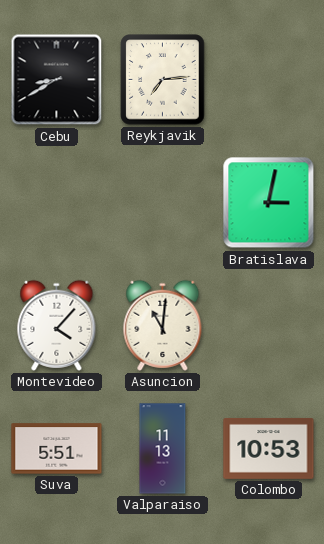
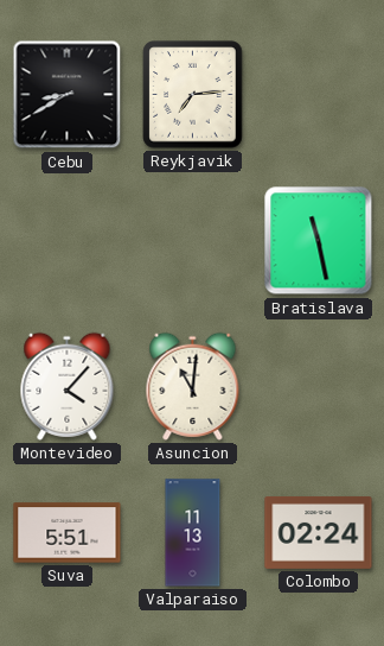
Bratislava: 3:02 -> 11:28
Colombo: 10:53 -> 02:24
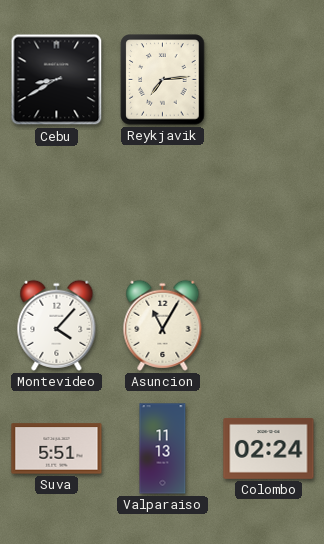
Bratislava: 11:28 -> none
Asuncion: 11:01 -> 11:05
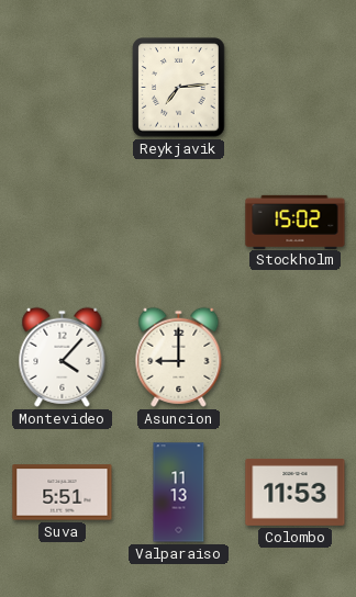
Cebu: 8:40 -> none
Stockholm: none -> 15:02
Asuncion: 11:05 -> 9:00
Colombo: 02:24 -> 11:53
